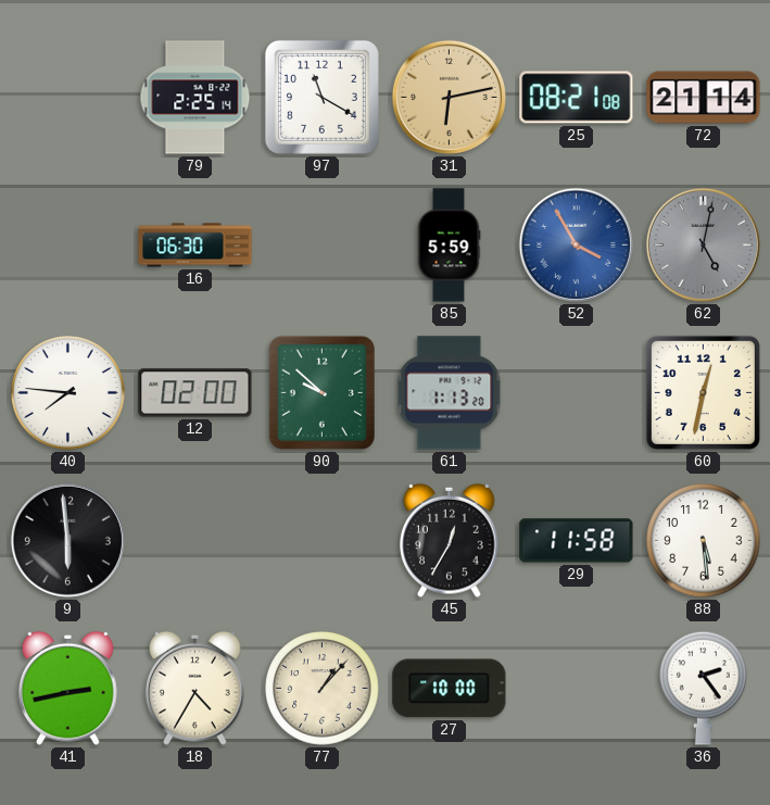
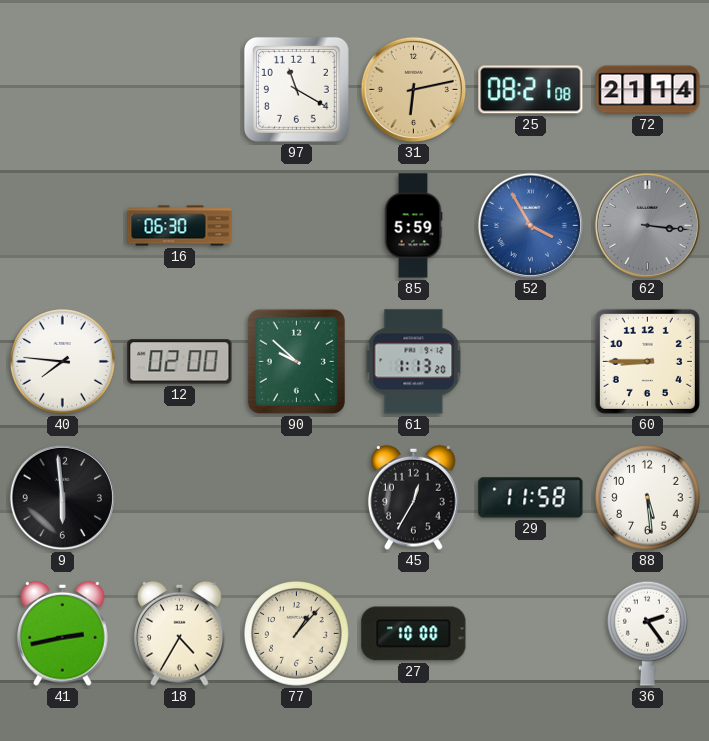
79: 2:25 -> none
62: 5:02 -> 3:16
60: 12:32 -> 8:45
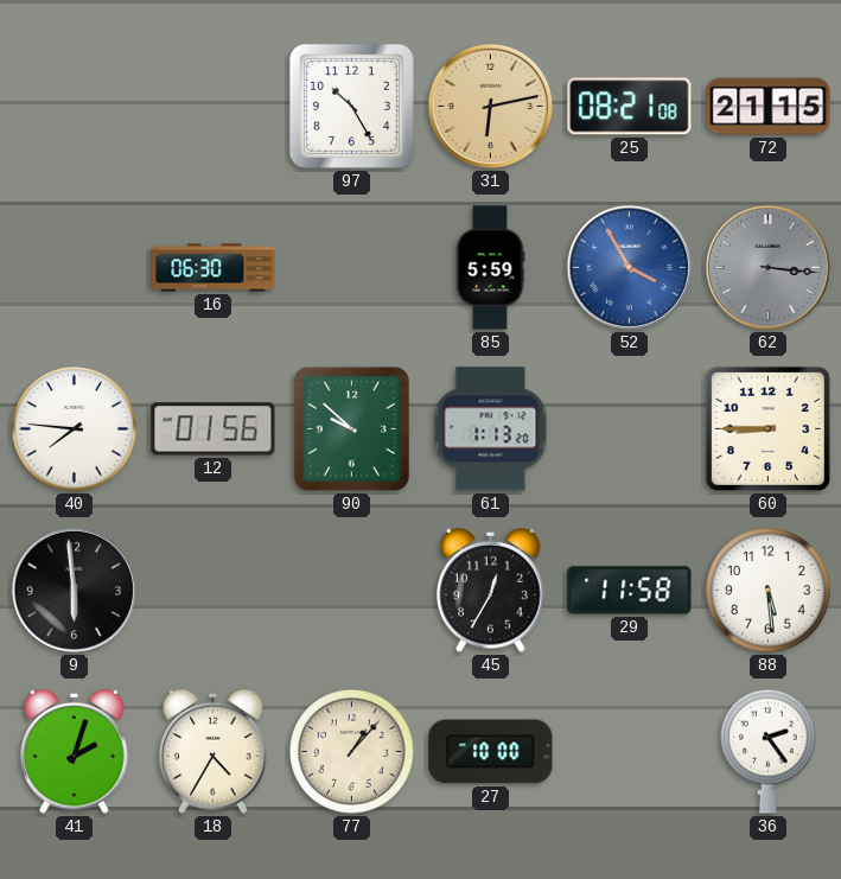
97: 11:20 -> 10:25
72: 21:14 -> 21:15
12: 02:00 -> 01:56
41: 2:43 -> 2:03
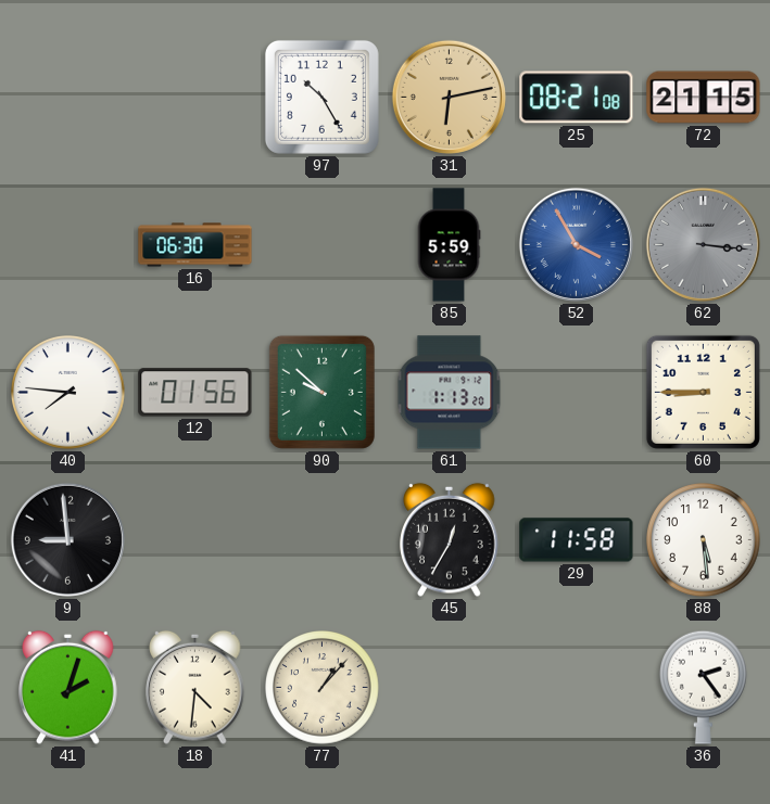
9: 5:59 -> 8:59
18: 4:35 -> 4:31
27: 10:00 -> none
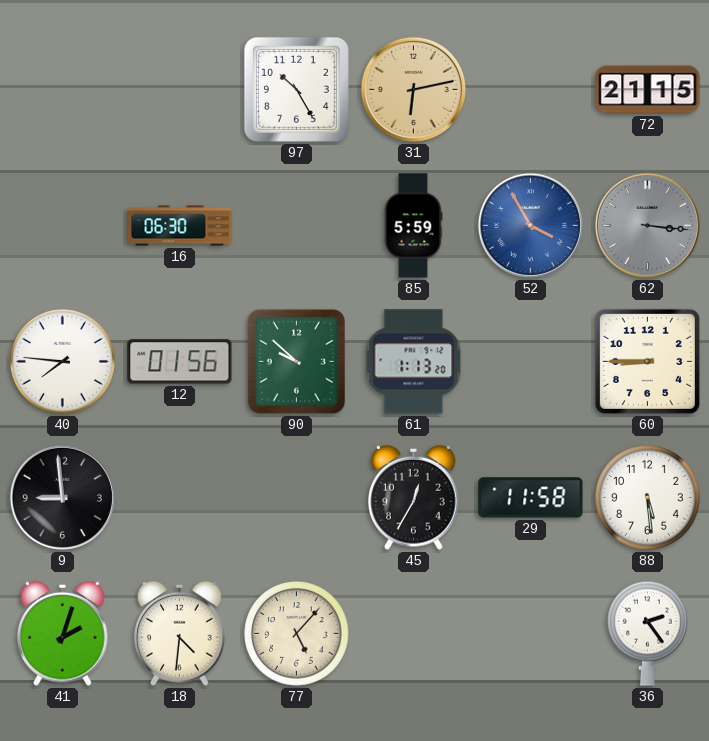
25: 08:21 -> none
77: 1:07 -> 5:07
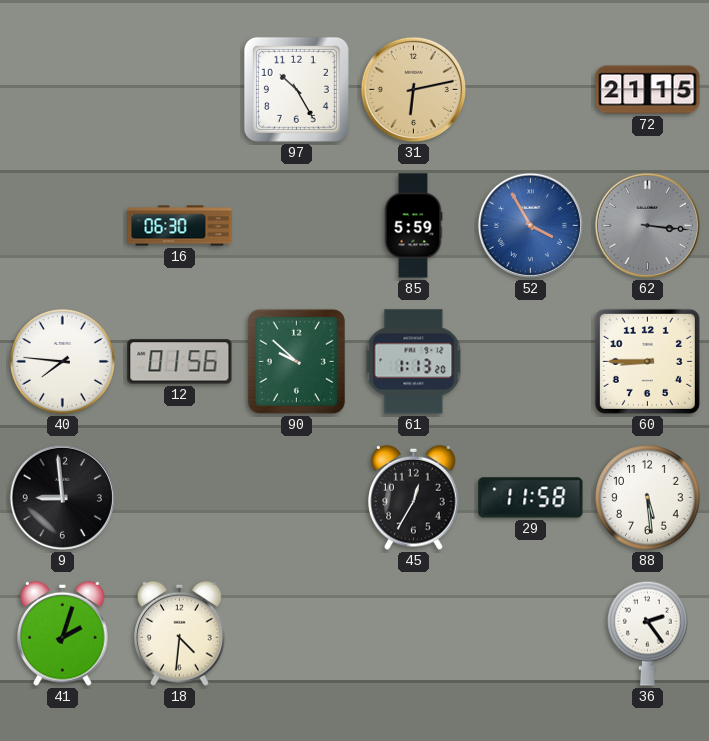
77: 5:07 -> none
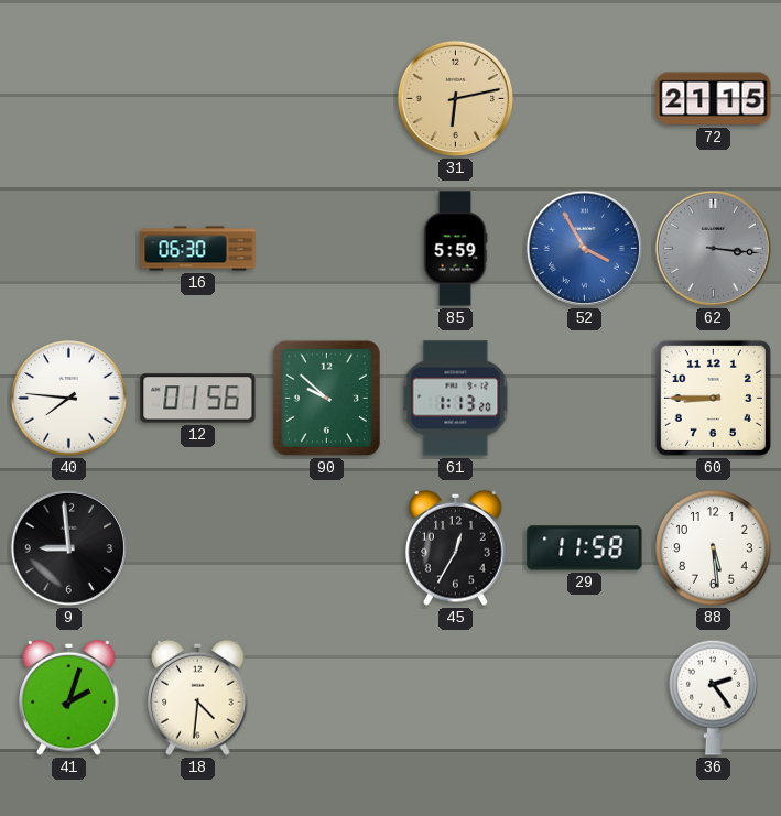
97: 10:25 -> none
